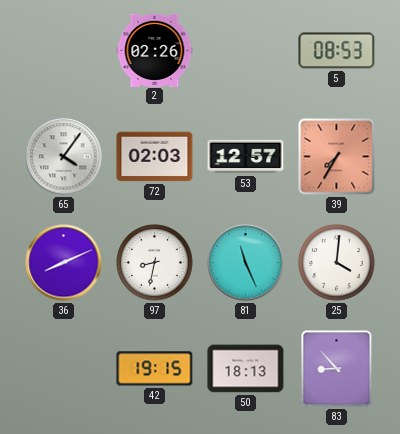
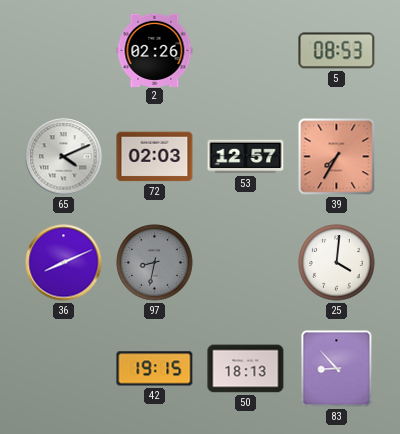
65: 4:06 -> 4:11
97 dial: white -> grey
81: 11:26 -> none
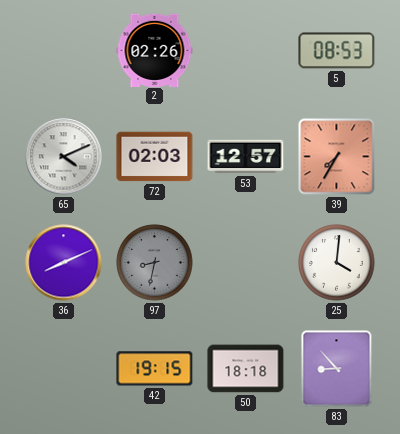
50: 18:13 -> 18:18
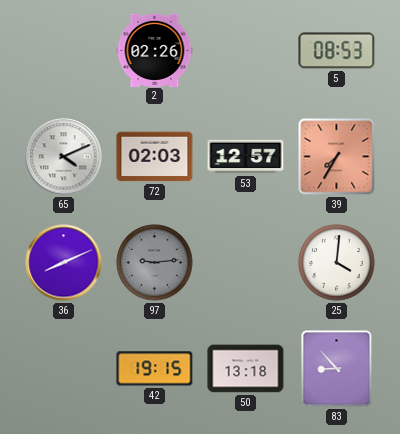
97: 8:32 -> 9:14
50: 18:18 -> 13:18
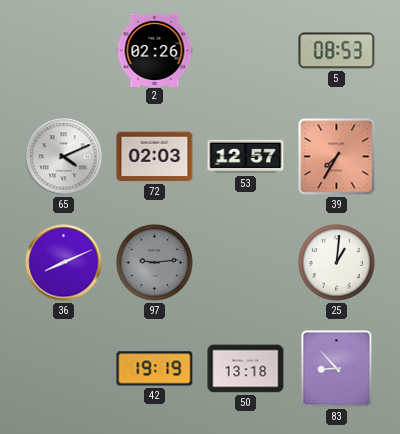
25: 4:01 -> 1:01
42: 19:15 -> 19:19
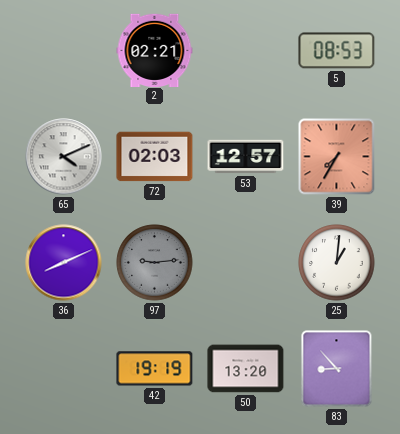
2: 02:26 -> 02:21
50: 13:18 -> 13:20
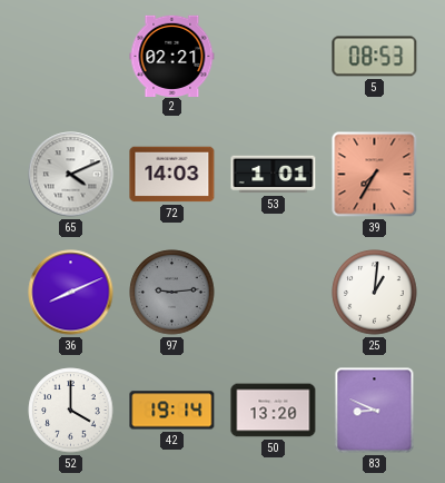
72: 02:03 -> 14:03
53: 12:57 -> 1:01
52: none -> 4:00
42: 19:19 -> 19:14
83: 8:53 -> 8:49
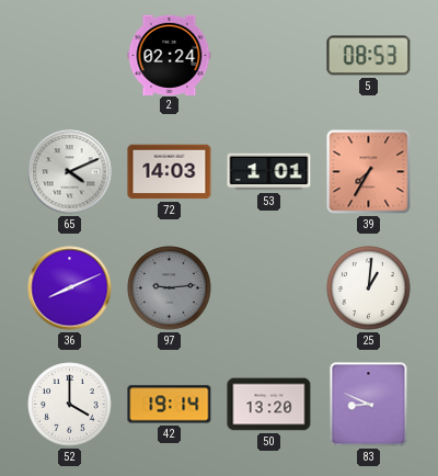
2: 02:21 -> 02:24
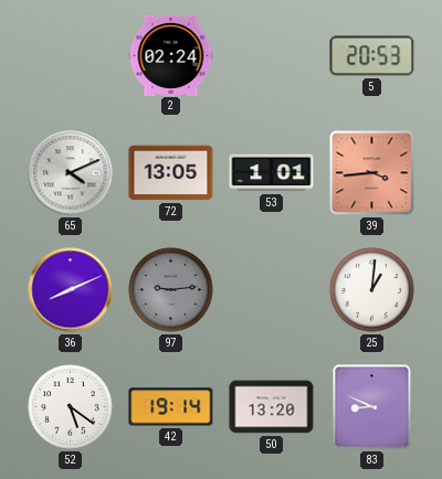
5: 08:53 -> 20:53
72: 14:03 -> 13:05
39: 7:35 -> 3:44
52: 4:00 -> 5:21
